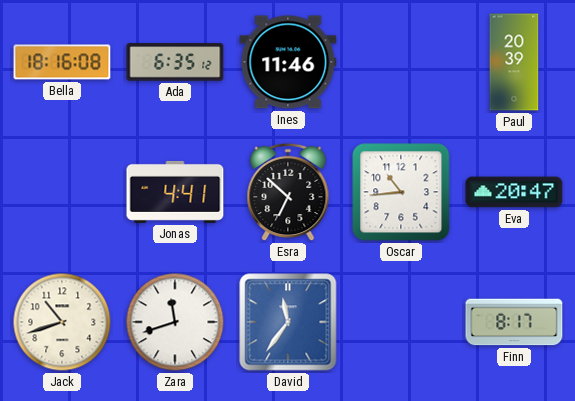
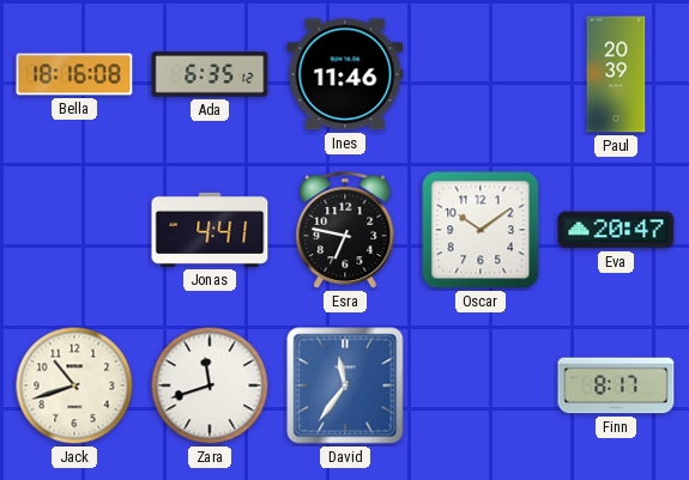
Esra: 6:52 -> 6:47
Oscar: 10:44 -> 10:09
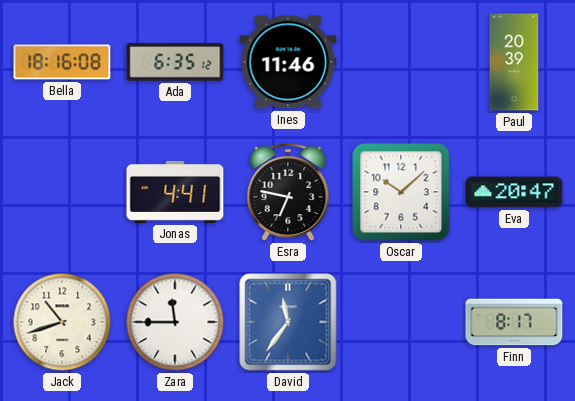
Oscar: 10:09 -> 10:08
Zara: 11:42 -> 11:45
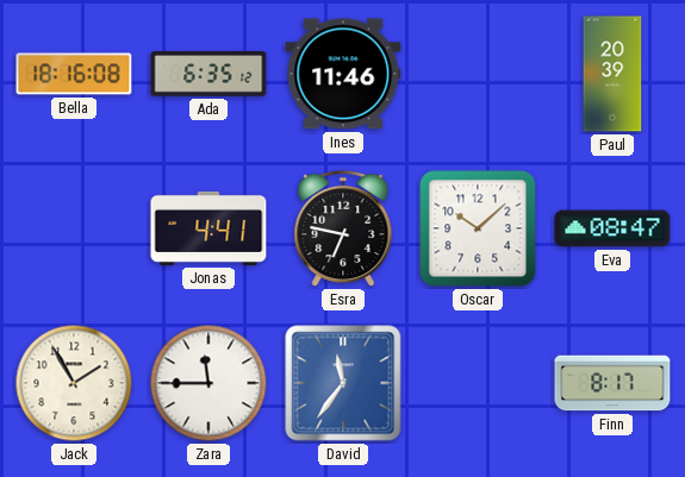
Eva: 20:47 -> 08:47
Jack: 10:42 -> 1:55
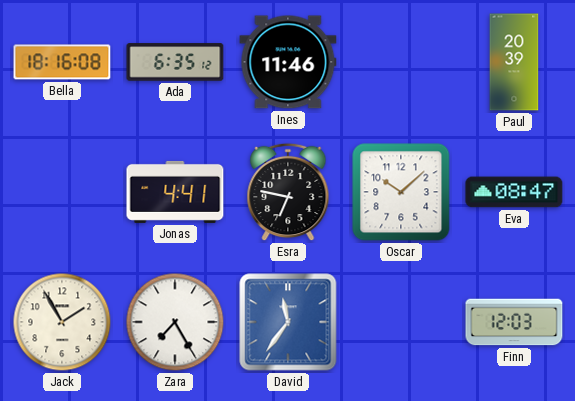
Zara: 11:45 -> 7:25
Finn: 8:17 -> 12:03
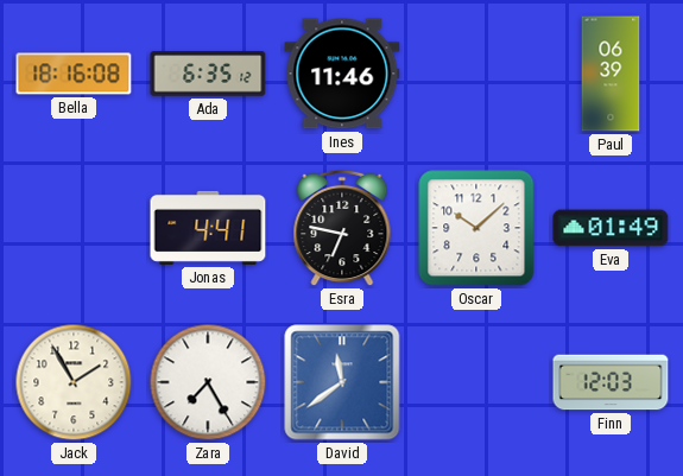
Paul: 20:39 -> 06:39
Eva: 08:47 -> 01:49
David: 11:36 -> 11:39
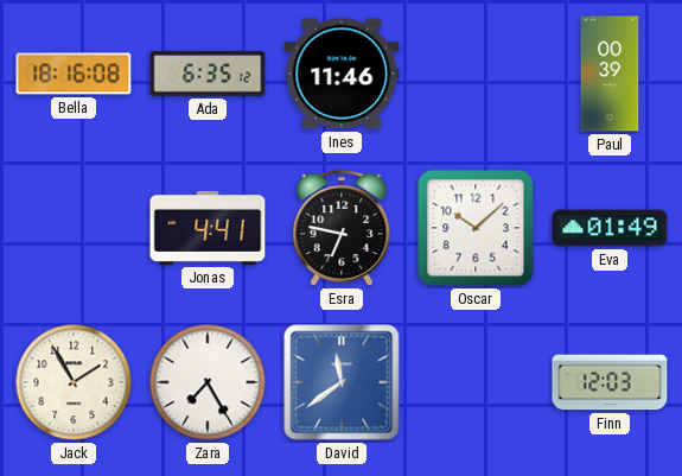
Paul: 06:39 -> 00:39
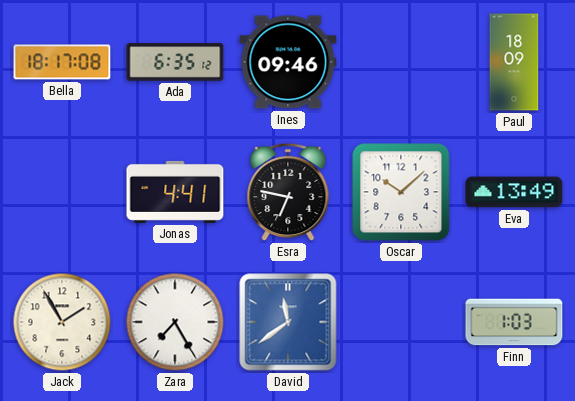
Bella: 18:16 -> 18:17
Ines: 11:46 -> 09:46
Paul: 00:39 -> 18:09
Eva: 01:49 -> 13:49
Finn: 12:03 -> 1:03
